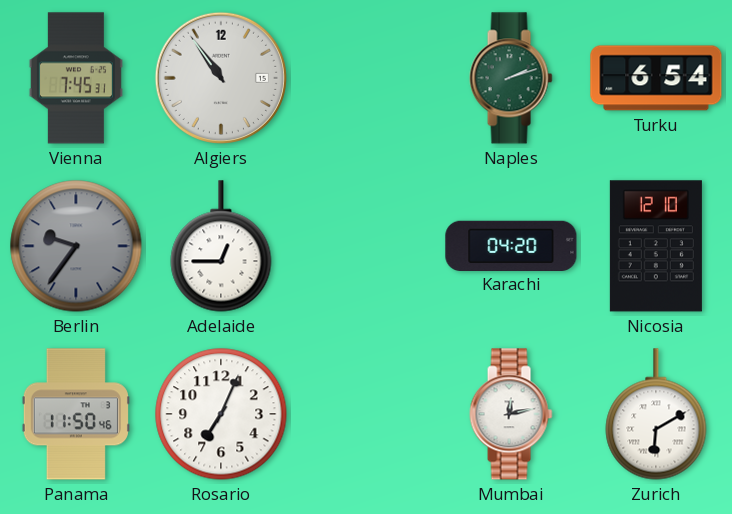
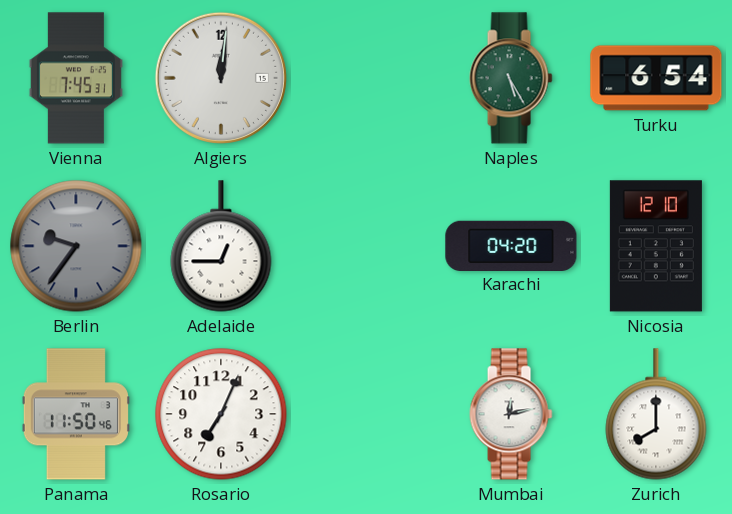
Algiers: 10:54 -> 12:01
Naples: 2:12 -> 5:25
Zurich: 6:10 -> 8:00
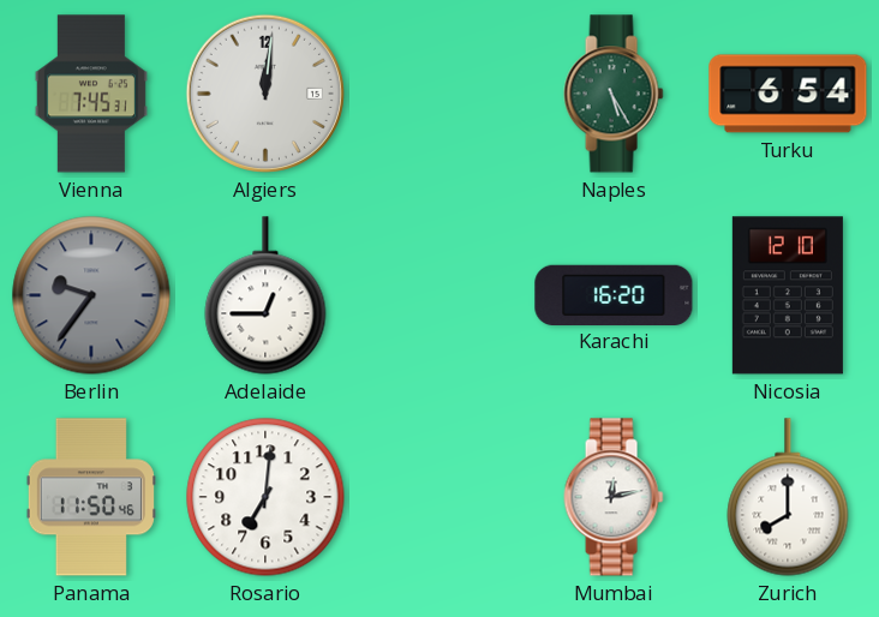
Karachi: 04:20 -> 16:20
Rosario: 7:04 -> 7:01
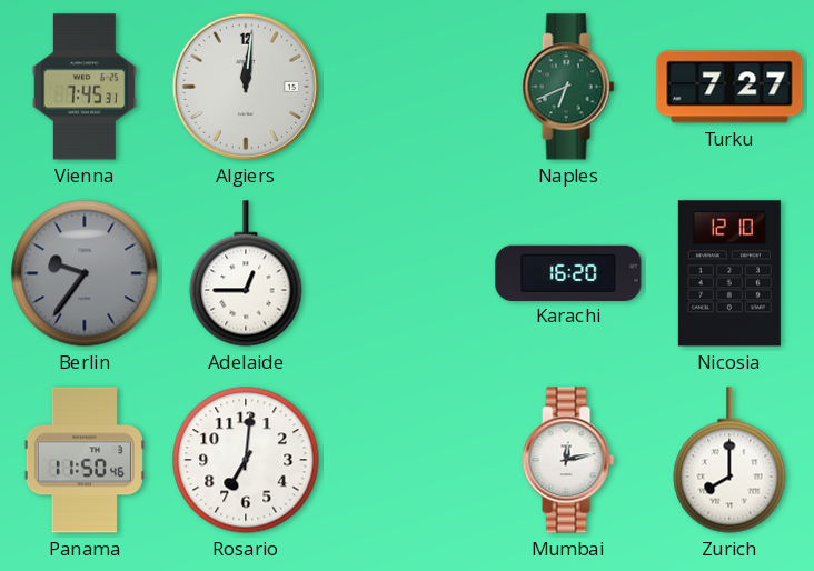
Naples: 5:25 -> 6:41
Turku: 6:54 -> 7:27
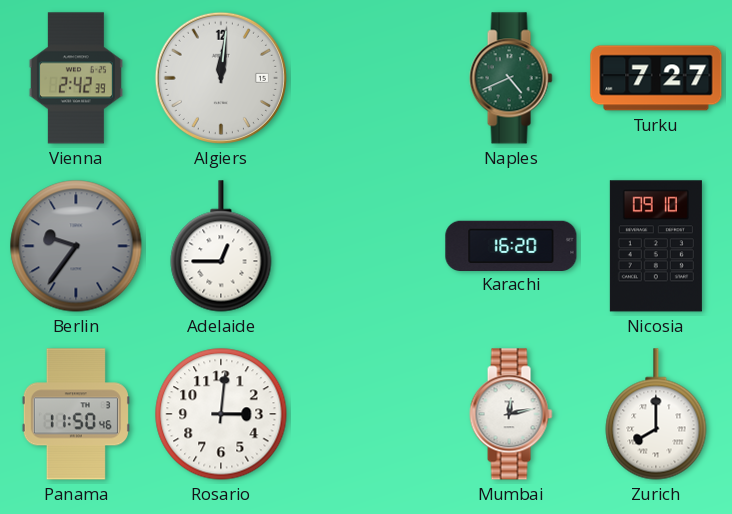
Vienna: 7:45 -> 2:42
Naples: 6:41 -> 4:41
Nicosia: 12:10 -> 09:10
Rosario: 7:01 -> 3:01
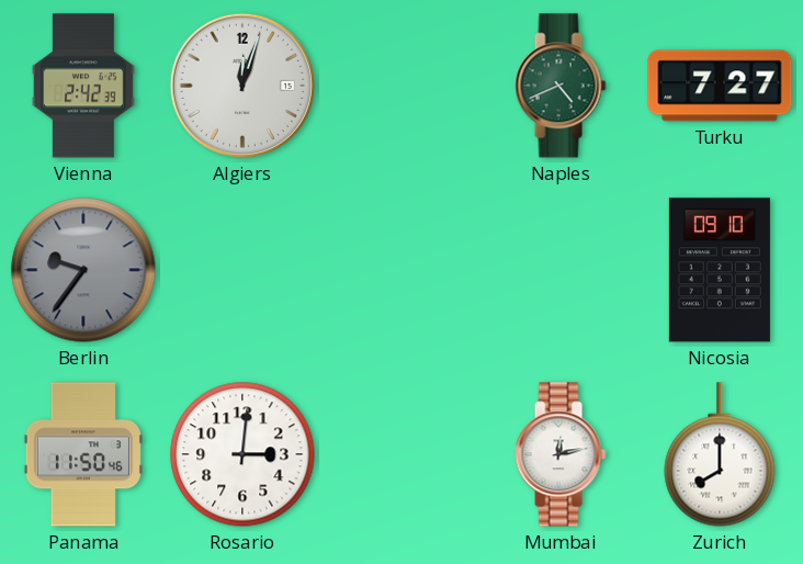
Algiers: 12:01 -> 12:03
Adelaide: 12:45 -> none
Karachi: 16:20 -> none
